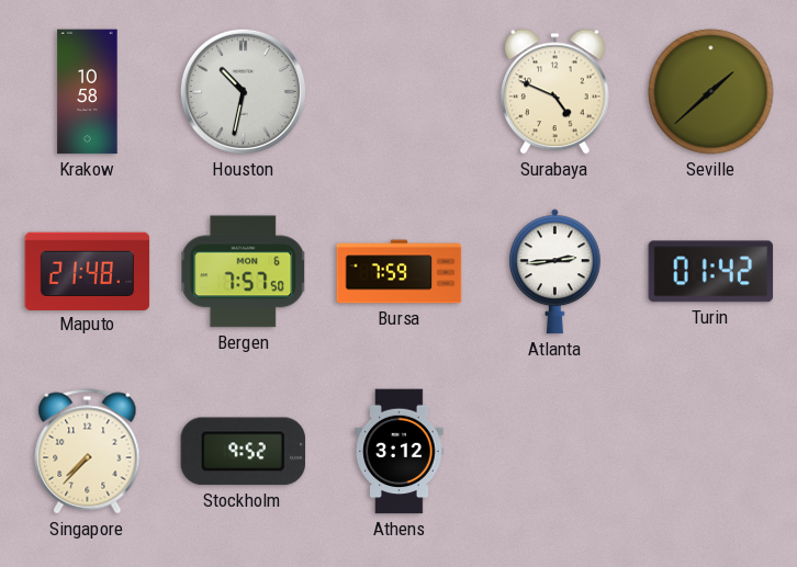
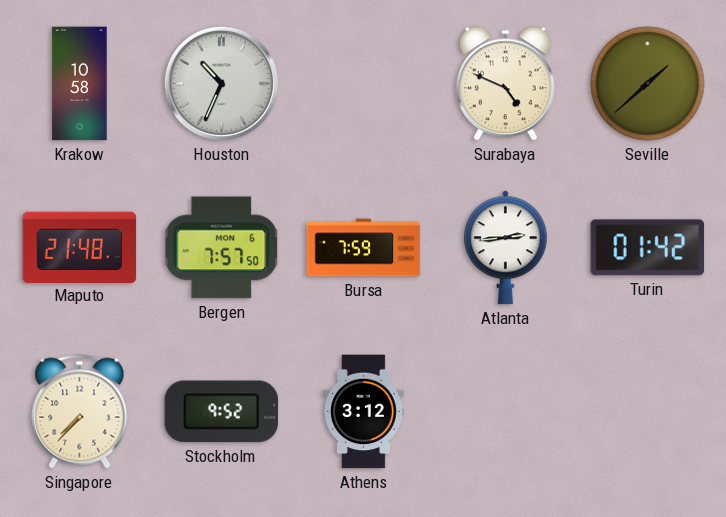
Houston: 10:32 -> 10:34
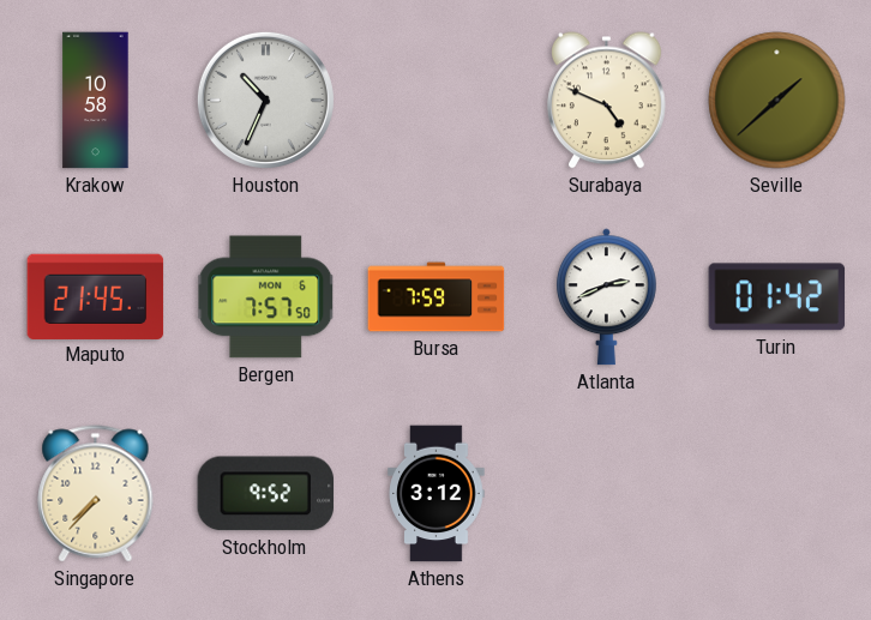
Maputo: 21:48 -> 21:45
Atlanta: 2:44 -> 2:41
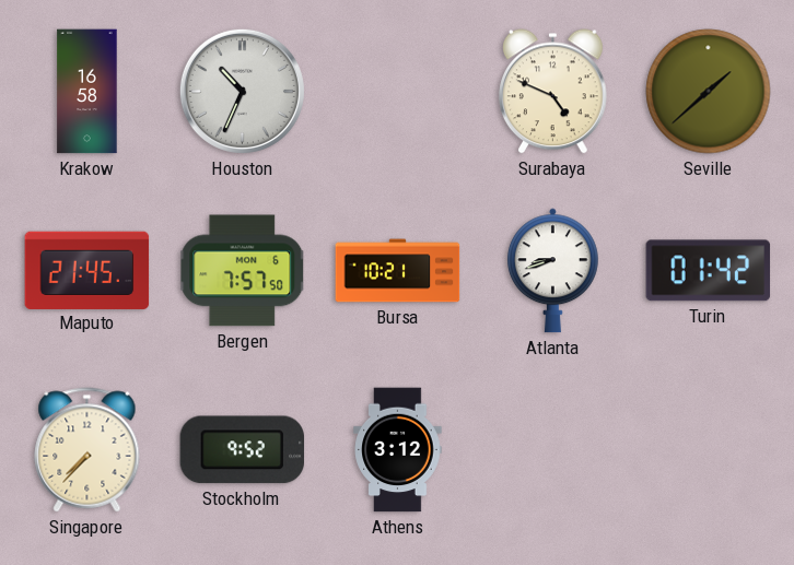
Krakow: 10:58 -> 16:58
Bursa: 7:59 -> 10:21
Atlanta: 2:41 -> 8:42
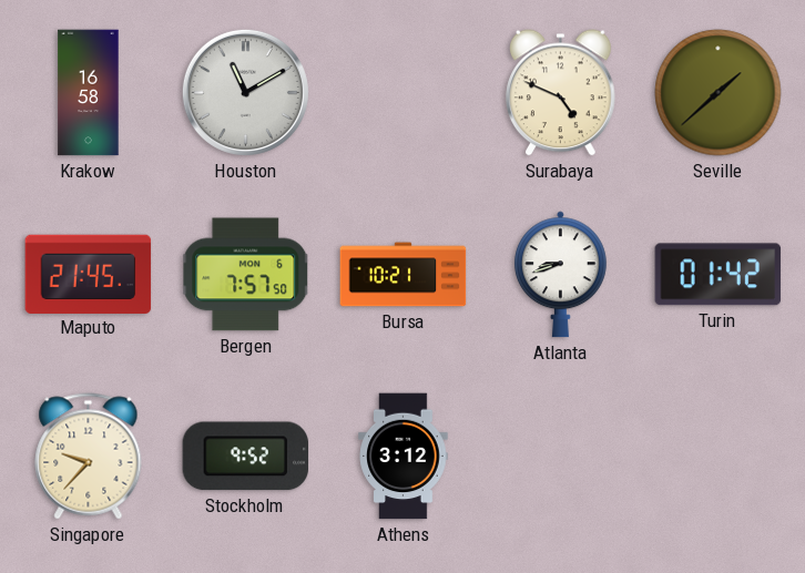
Houston: 10:34 -> 11:10
Singapore: 7:37 -> 9:37
